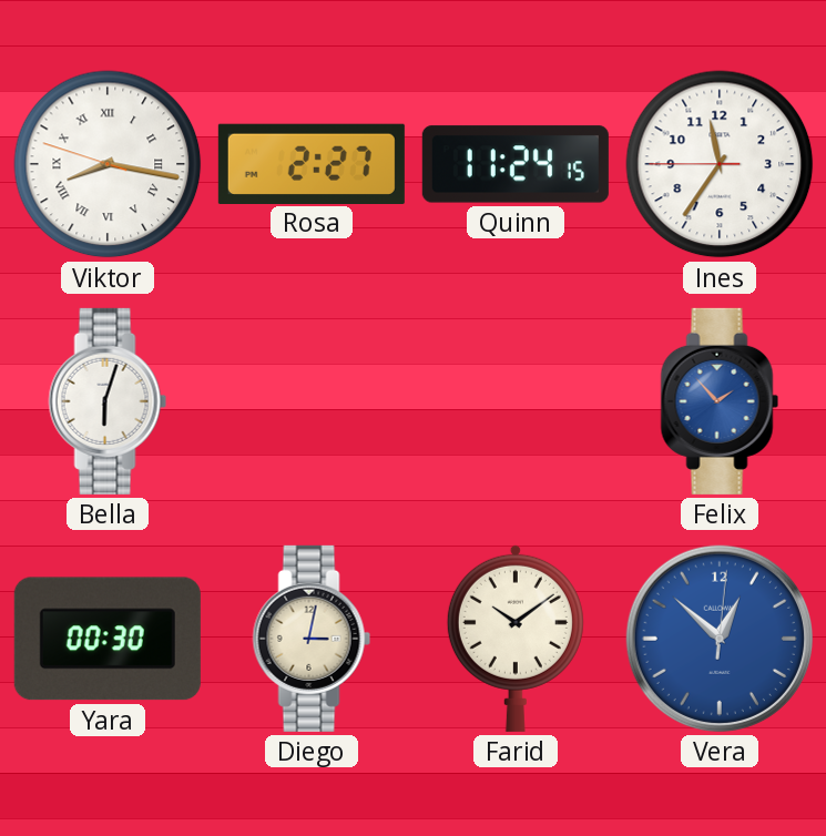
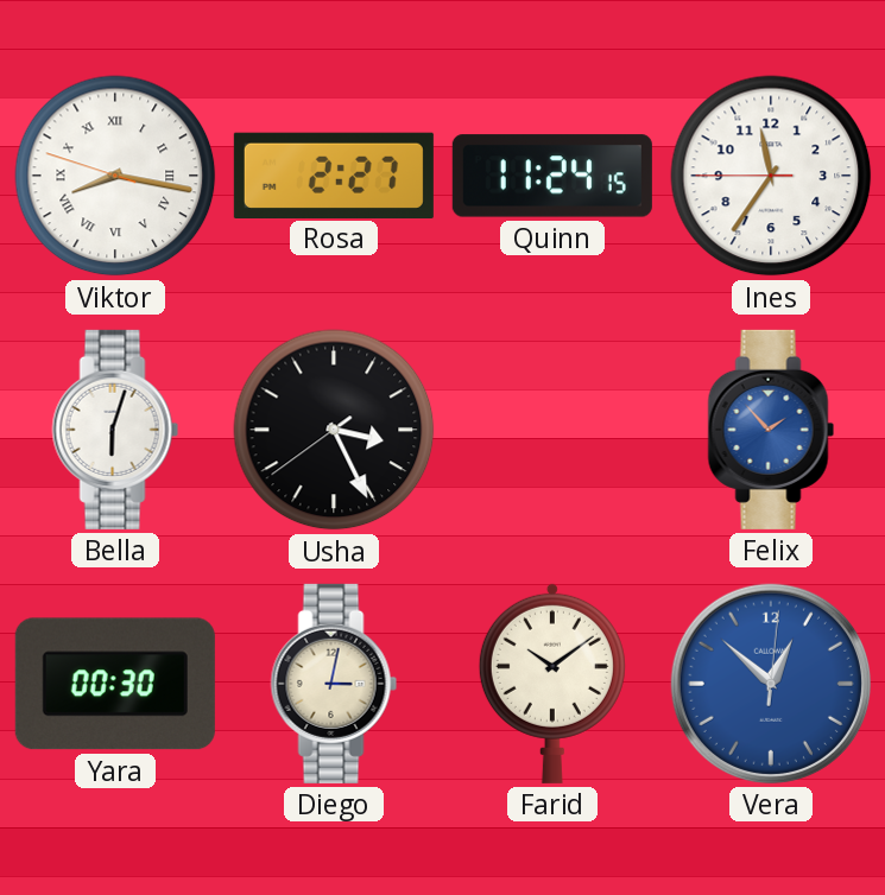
Usha: none -> 3:25
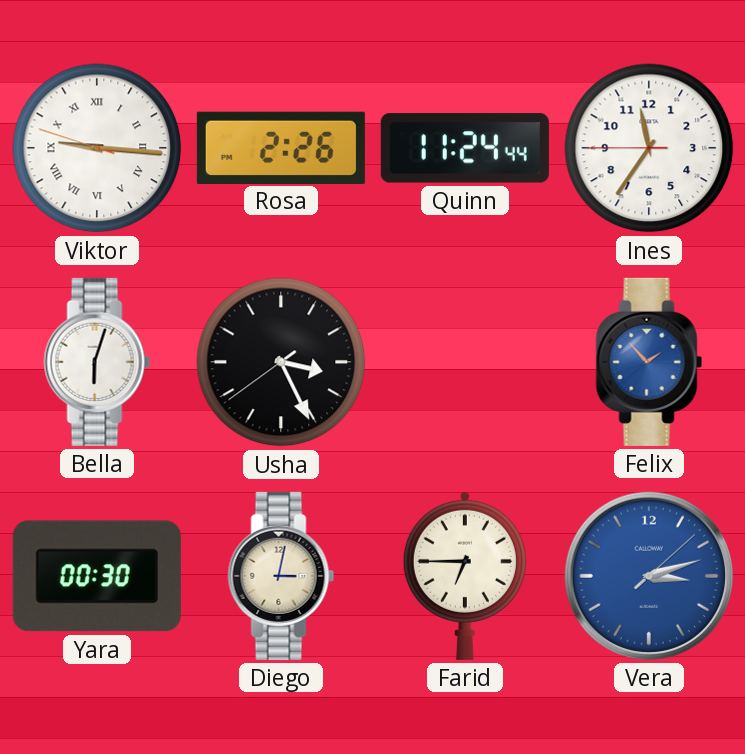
Viktor: 8:16 -> 9:15
Rosa: 2:27 -> 2:26
Quinn: 11:24:15 -> 11:24:44
Farid: 10:09 -> 6:45
Vera: 12:52 -> 3:12
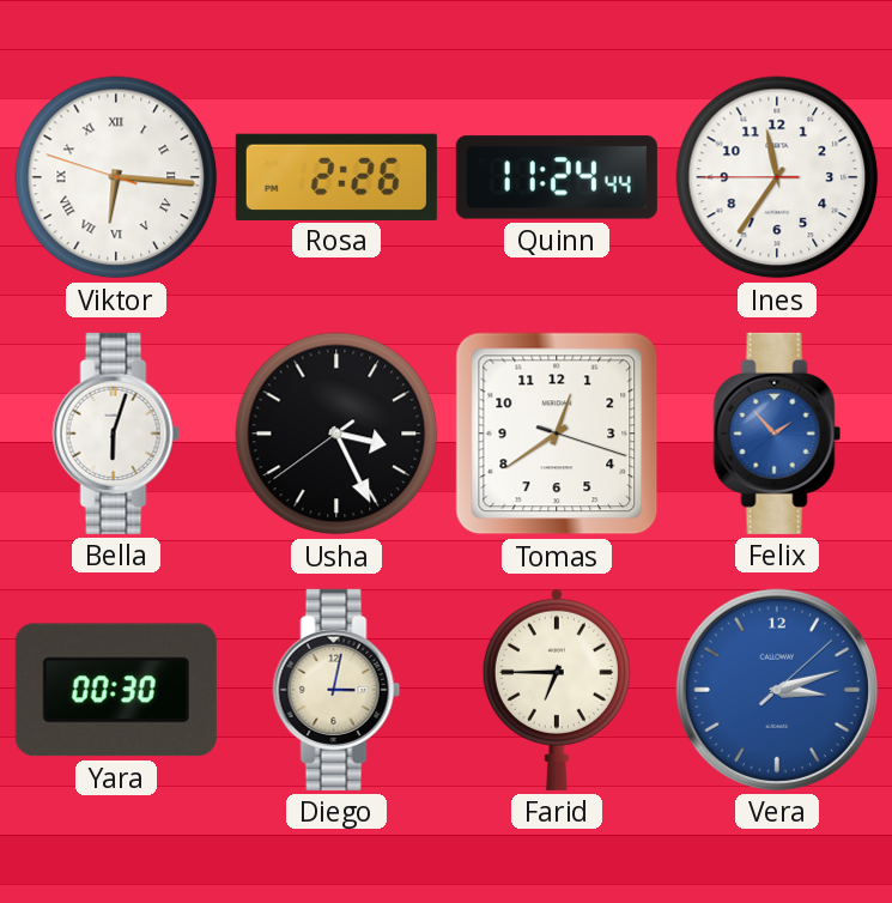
Viktor: 9:15 -> 6:15
Tomas: none -> 12:39
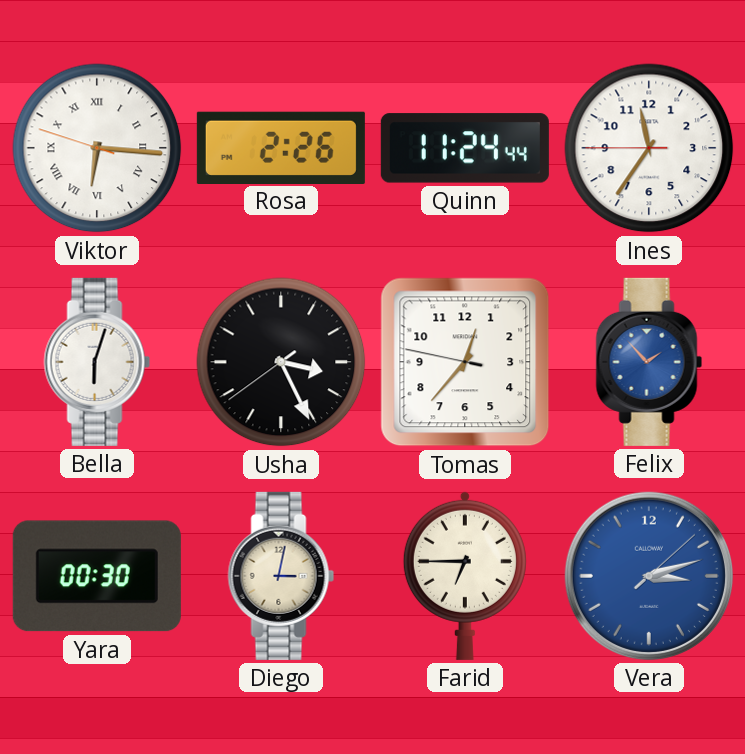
Tomas: 12:39 -> 12:36
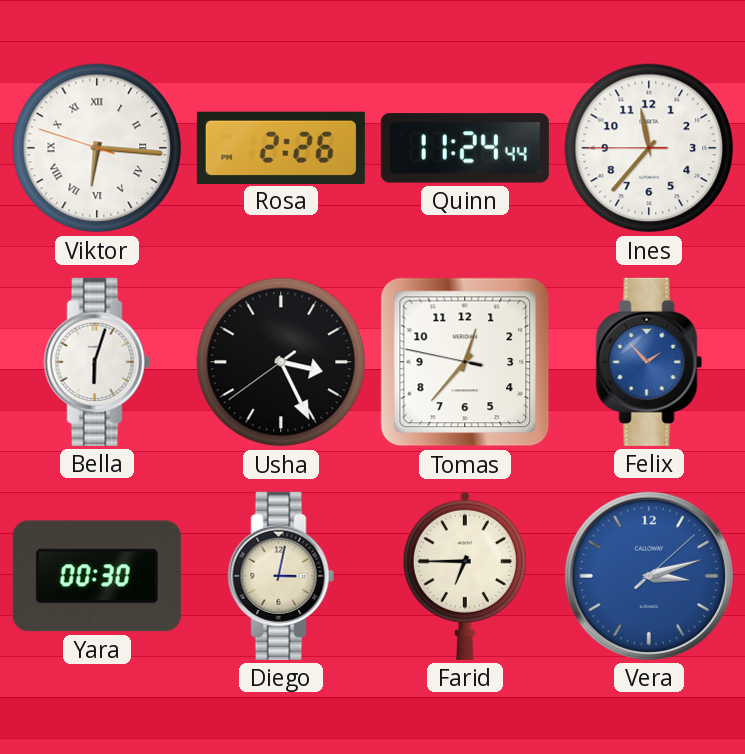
Ines: 11:35 -> 11:36
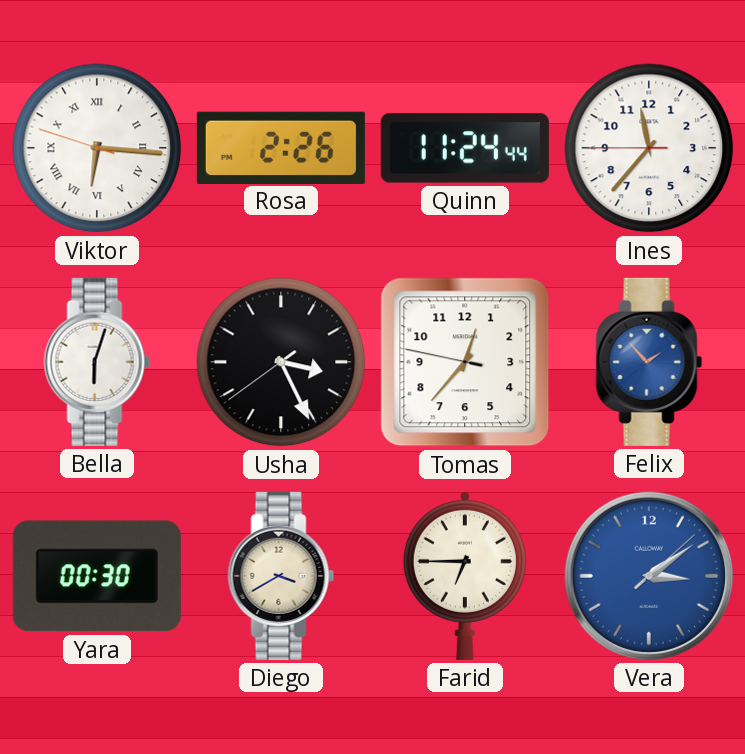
Diego: 3:02 -> 3:40
Vera: 3:12 -> 3:09
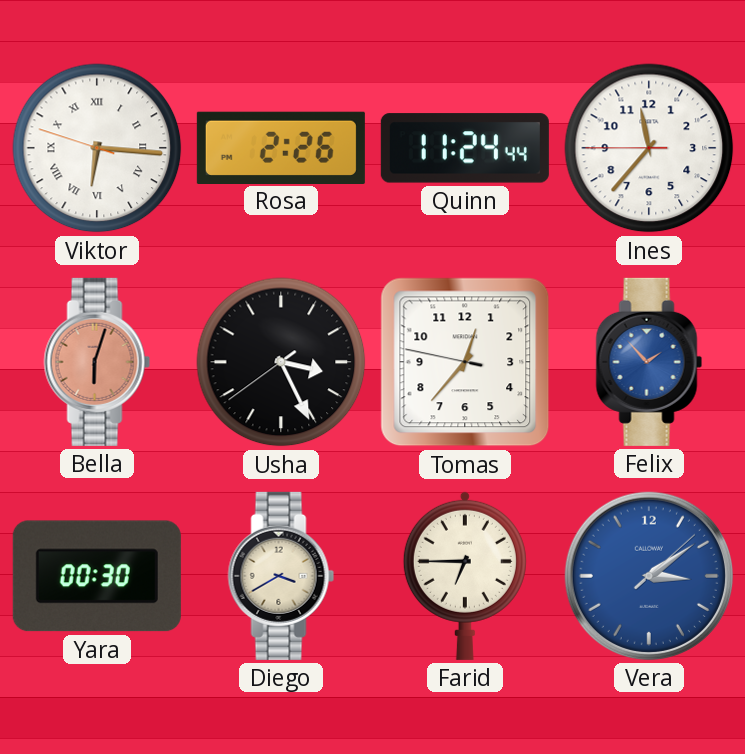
Bella dial: white -> salmon
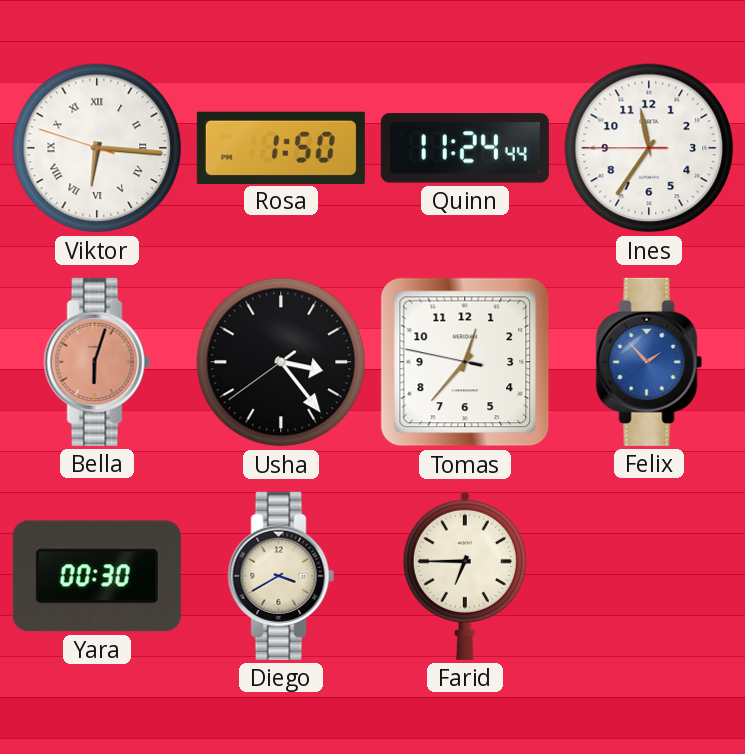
Rosa: 2:26 -> 1:50
Ines: 11:36 -> 11:35
Usha: 3:25 -> 3:23
Vera: 3:09 -> none
